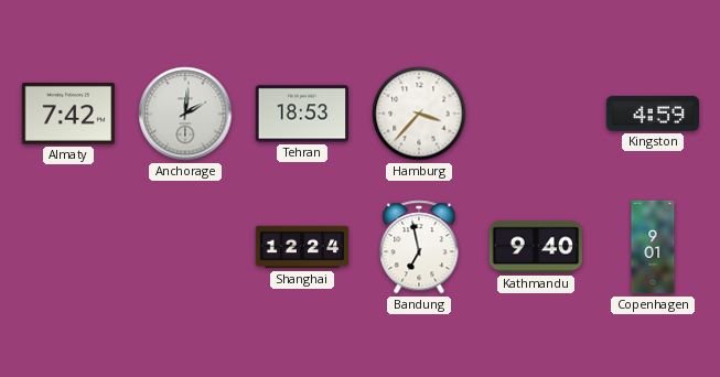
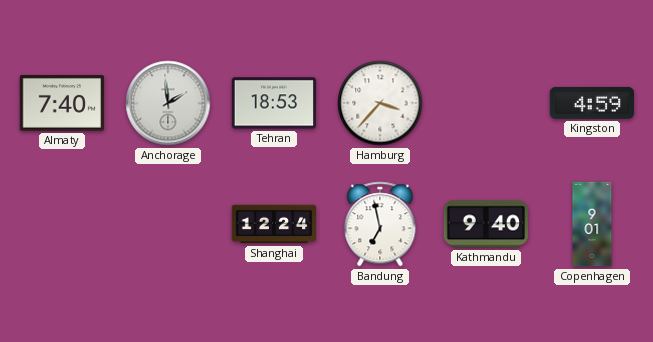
Almaty: 7:42 -> 7:40
Anchorage: 2:01 -> 1:59
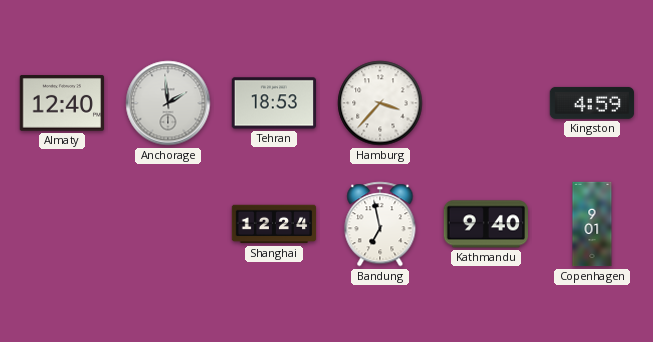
Almaty: 7:40 -> 12:40
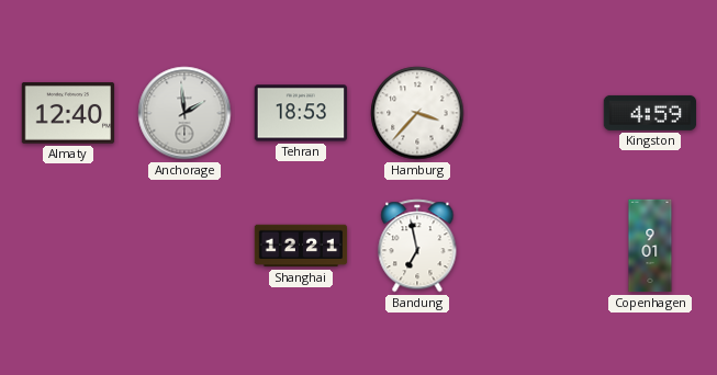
Shanghai: 12:24 -> 12:21
Kathmandu: 9:40 -> none
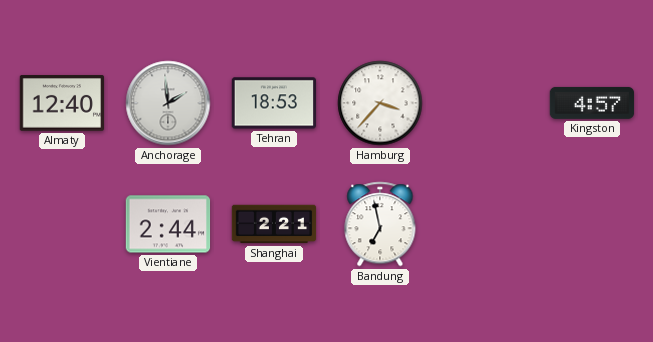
Kingston: 4:59 -> 4:57
Vientiane: none -> 2:44
Shanghai: 12:21 -> 2:21
Copenhagen: 9:01 -> none
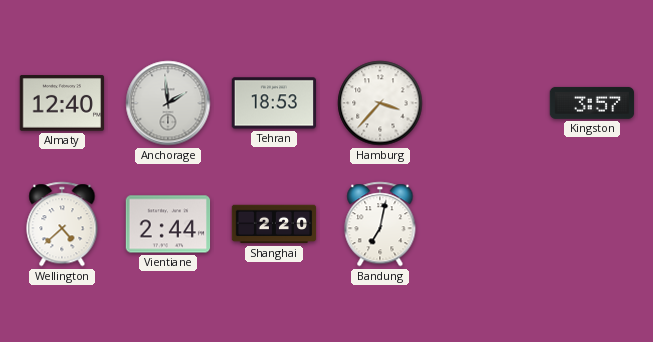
Kingston: 4:57 -> 3:57
Wellington: none -> 4:38
Shanghai: 2:21 -> 2:20
Bandung: 6:58 -> 7:02
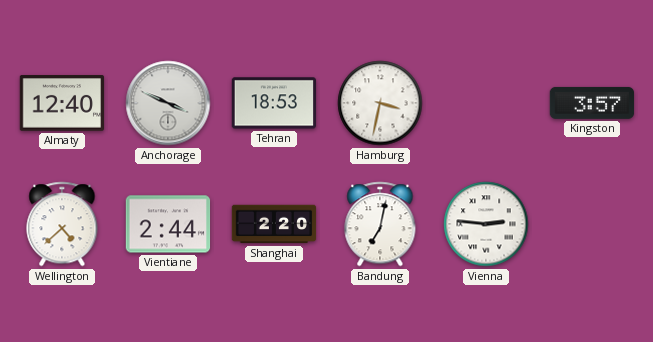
Anchorage: 1:59 -> 3:49
Hamburg: 3:37 -> 3:32
Vienna: none -> 2:46
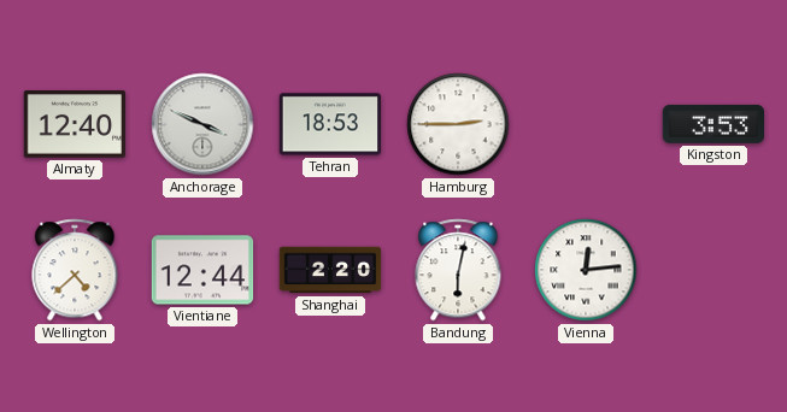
Hamburg: 3:32 -> 2:45
Kingston: 3:57 -> 3:53
Vientiane: 2:44 -> 12:44
Bandung: 7:02 -> 6:02
Vienna: 2:46 -> 12:14
